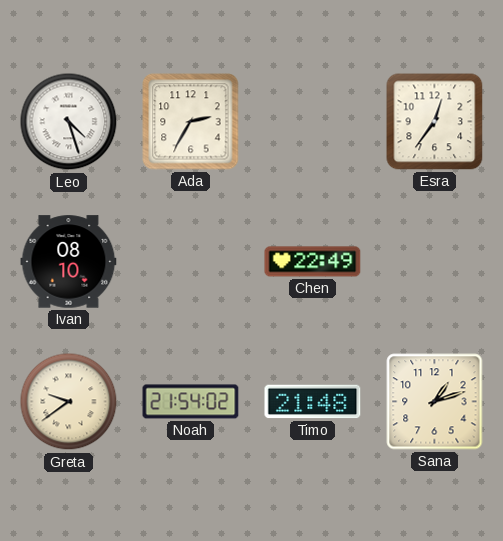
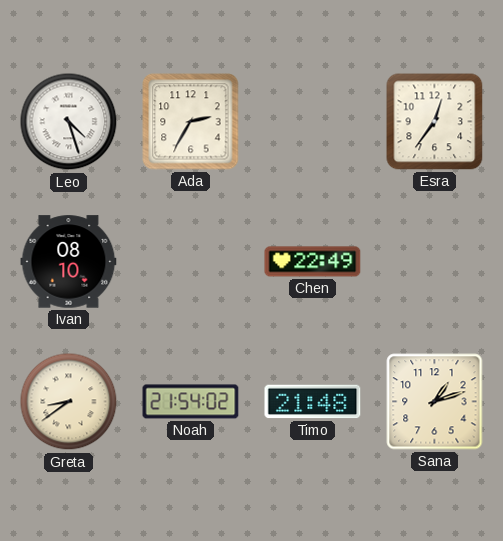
Greta: 9:39 -> 8:39
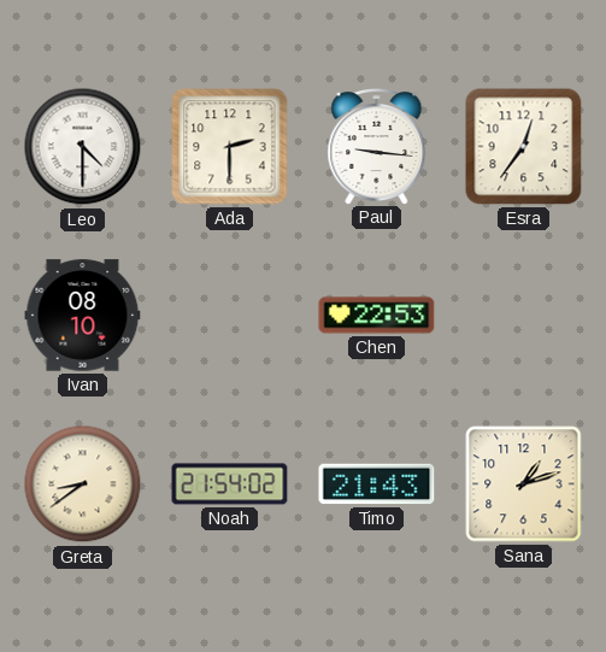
Leo: 4:27 -> 4:30
Ada: 2:35 -> 2:30
Paul: none -> 9:16
Chen: 22:49 -> 22:53
Timo: 21:48 -> 21:43
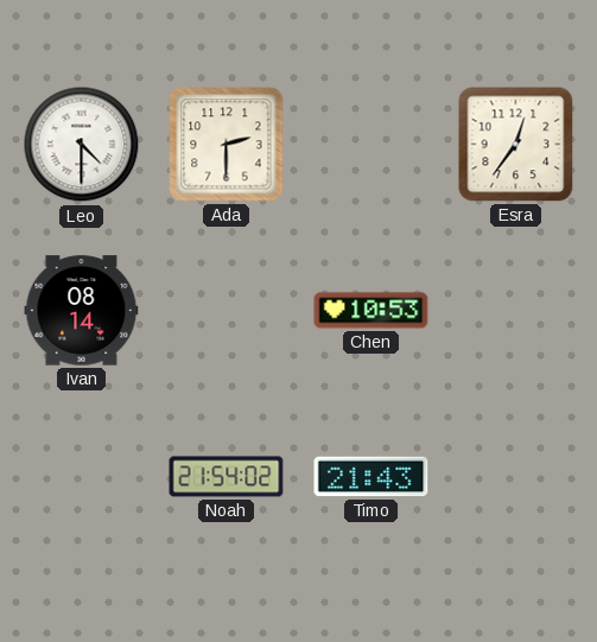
Paul: 9:16 -> none
Ivan: 08:10 -> 08:14
Chen: 22:53 -> 10:53
Greta: 8:39 -> none
Sana: 1:12 -> none
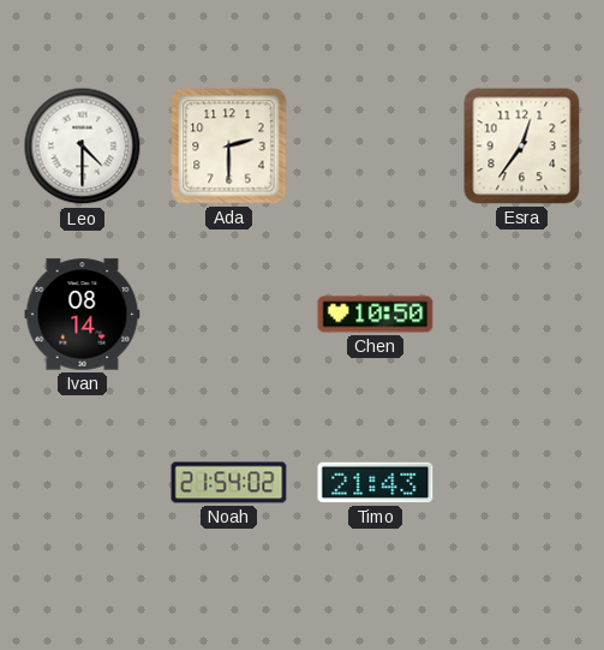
Chen: 10:53 -> 10:50
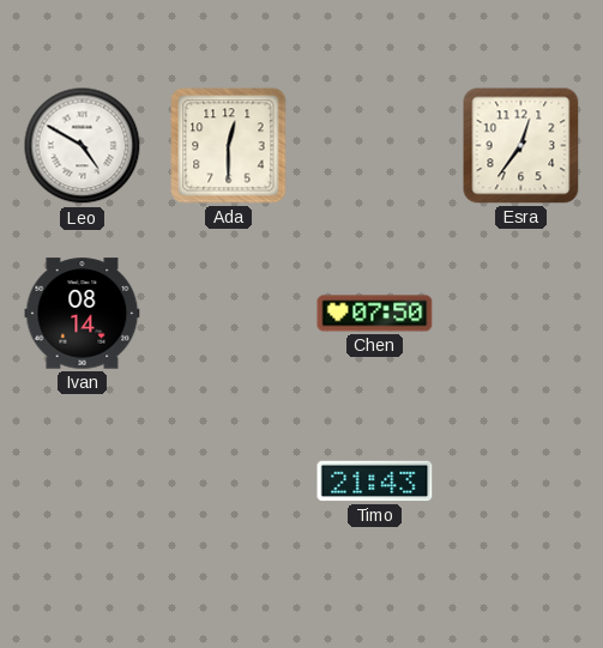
Leo: 4:30 -> 4:50
Ada: 2:30 -> 12:30
Chen: 10:50 -> 07:50
Noah: 21:54 -> none
